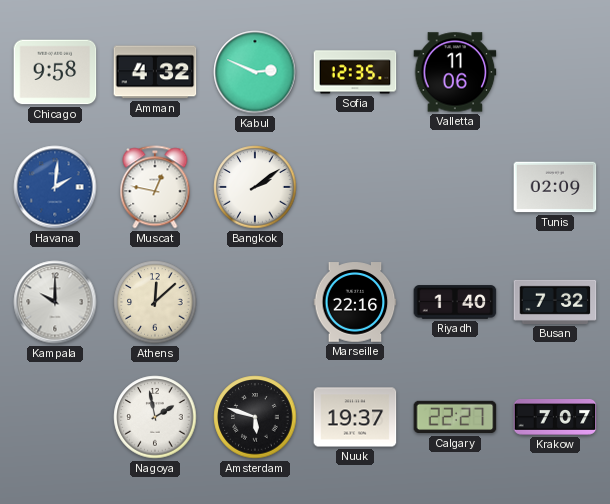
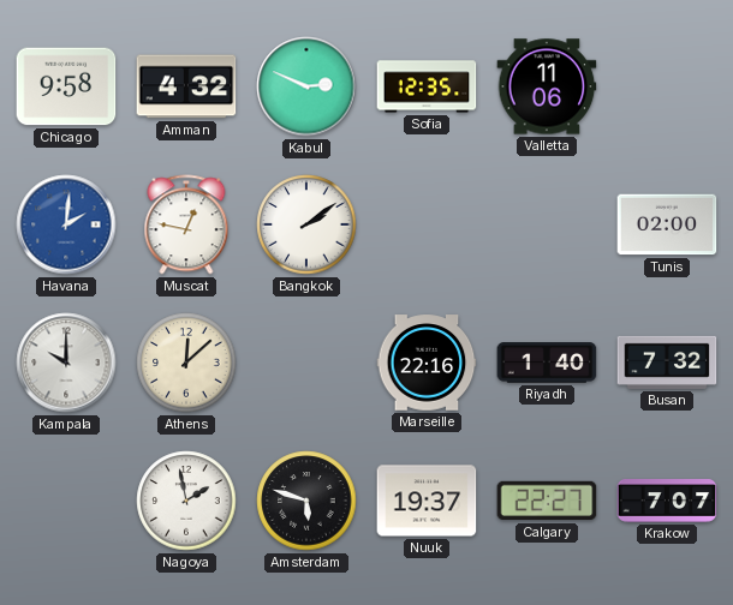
Tunis: 02:09 -> 02:00
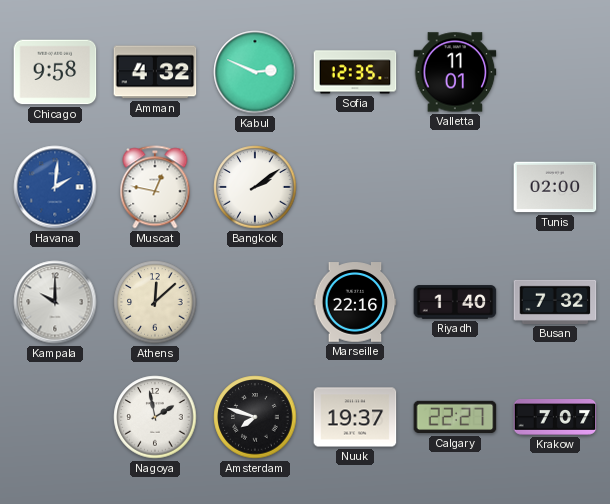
Valletta: 11:06 -> 11:01
Amsterdam: 5:48 -> 7:48
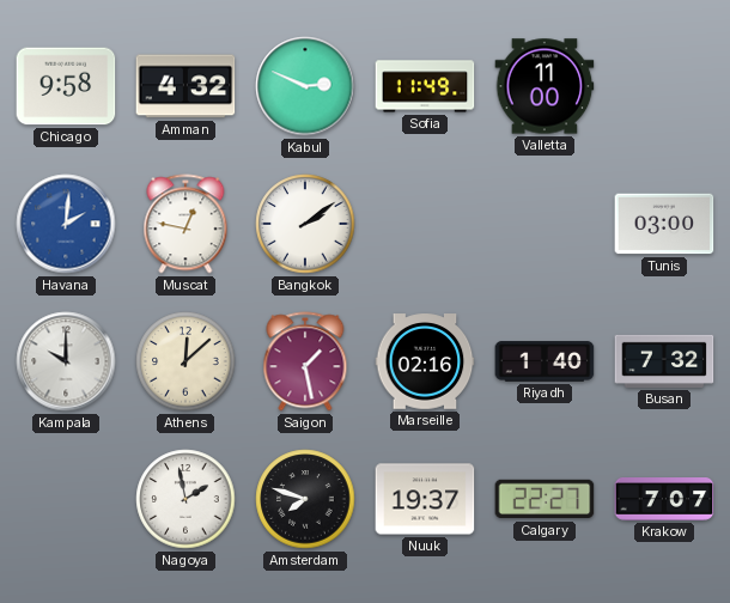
Sofia: 12:35 -> 11:49
Valletta: 11:01 -> 11:00
Tunis: 02:00 -> 03:00
Saigon: none -> 1:28
Marseille: 22:16 -> 02:16
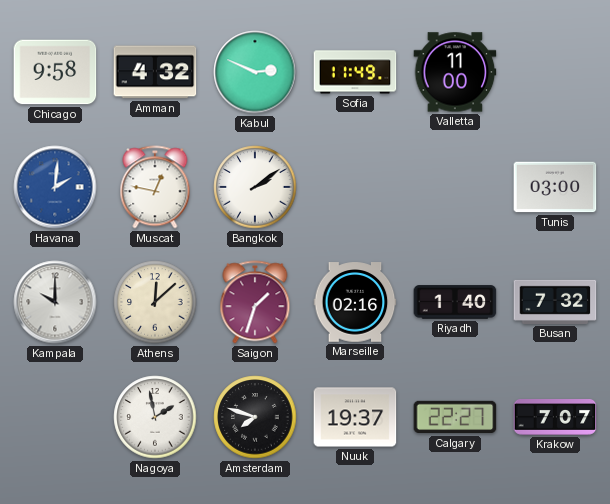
Saigon: 1:28 -> 1:33
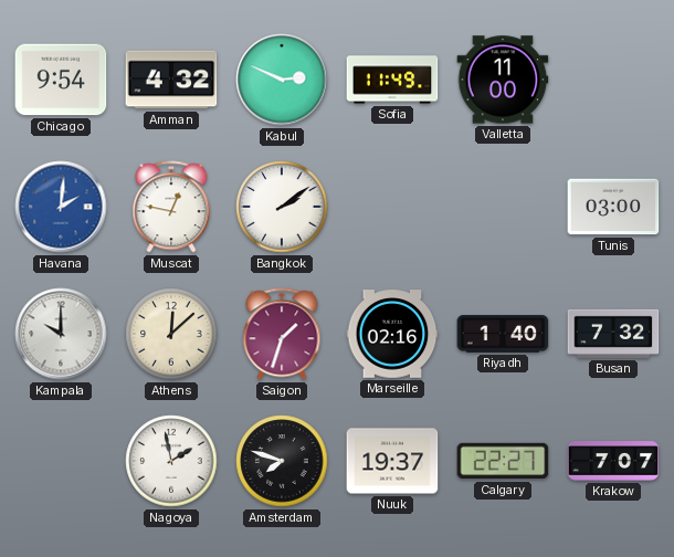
Chicago: 9:58 -> 9:54
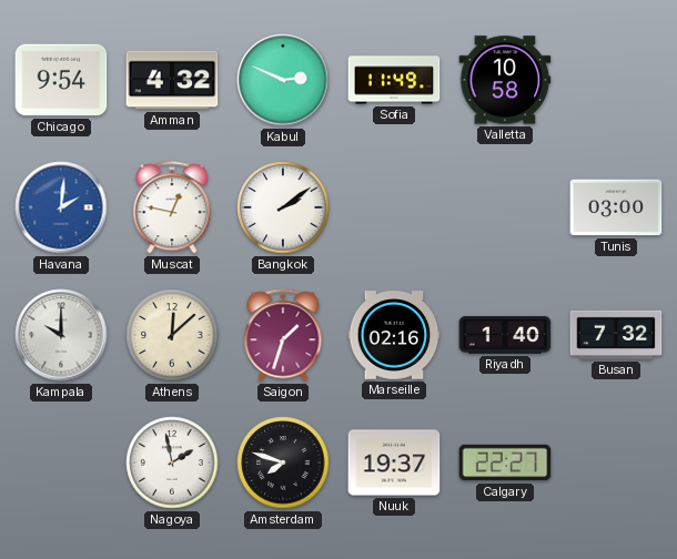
Valletta: 11:00 -> 10:58
Krakow: 7:07 -> none
